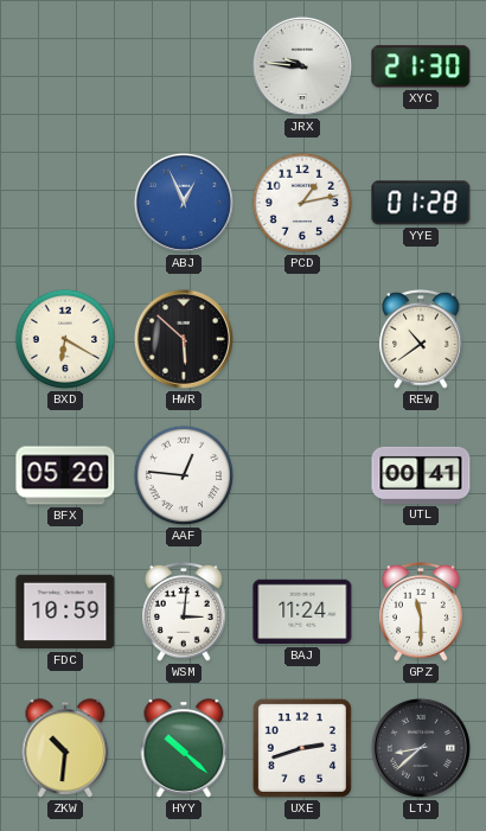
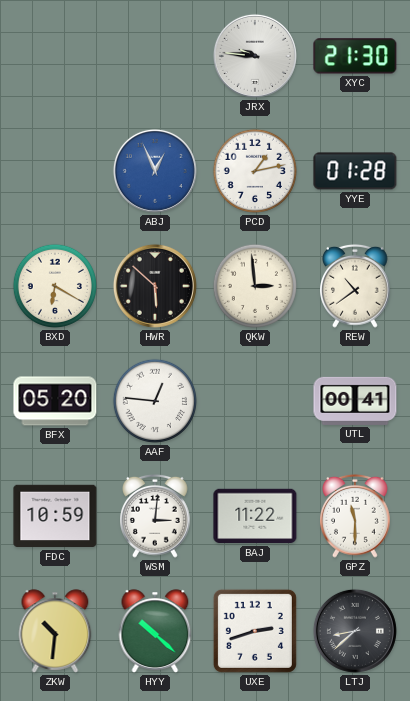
QKW: none -> 2:59
BAJ: 11:24 -> 11:22
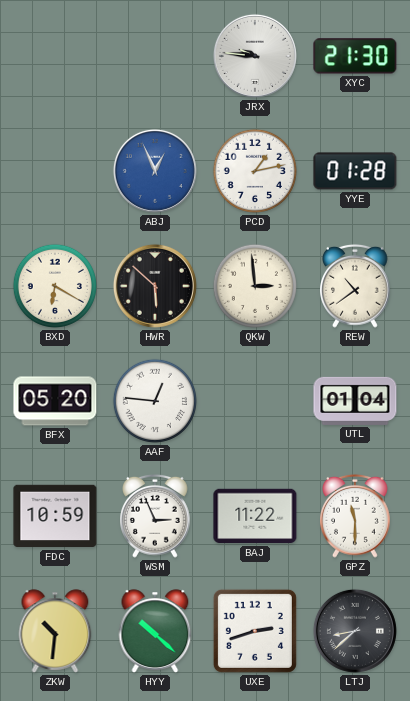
UTL: 00:41 -> 01:04
WSM: 3:01 -> 2:56
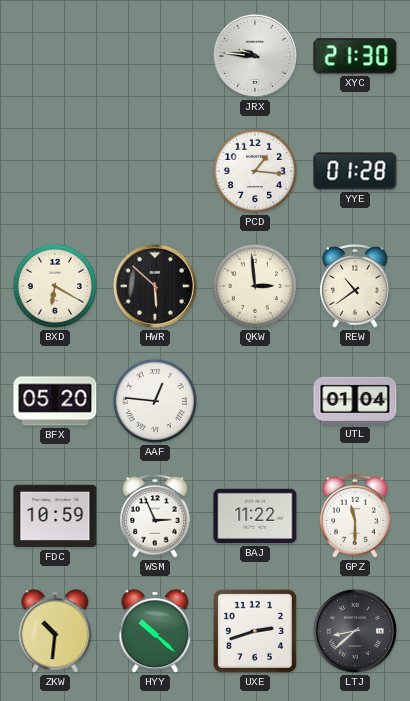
ABJ: 12:56 -> none
PCD: 1:13 -> 1:16
